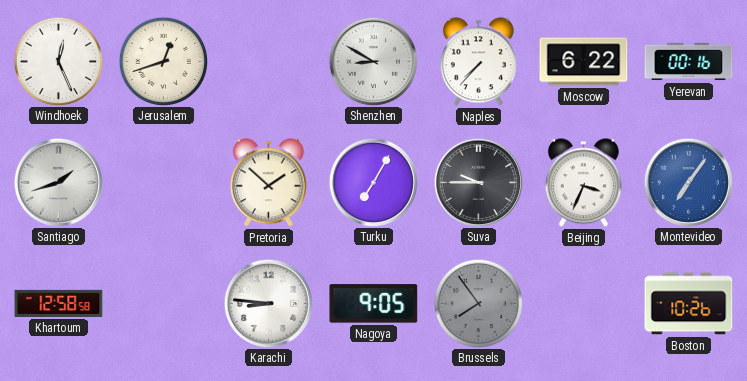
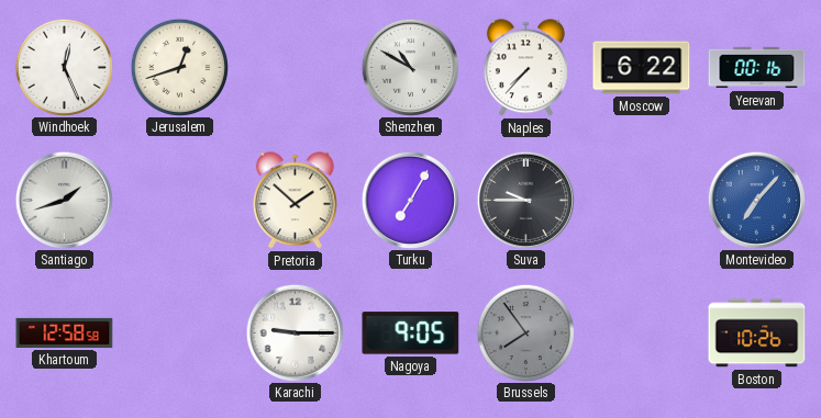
Shenzhen: 8:50 -> 10:50
Beijing: 3:34 -> none
Montevideo: 7:06 -> 7:07
Karachi: 8:46 -> 9:15
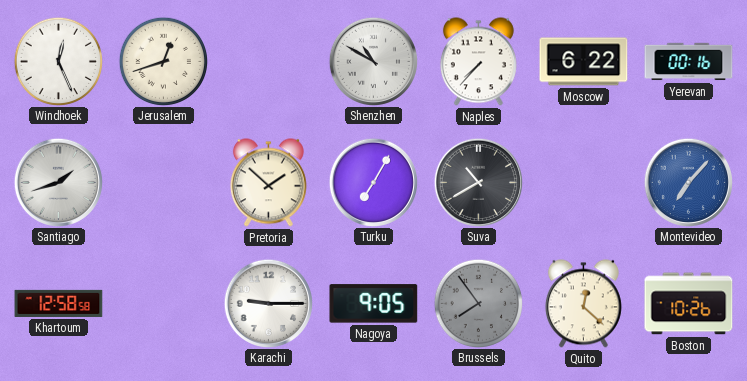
Suva: 9:45 -> 10:40
Quito: none -> 12:22
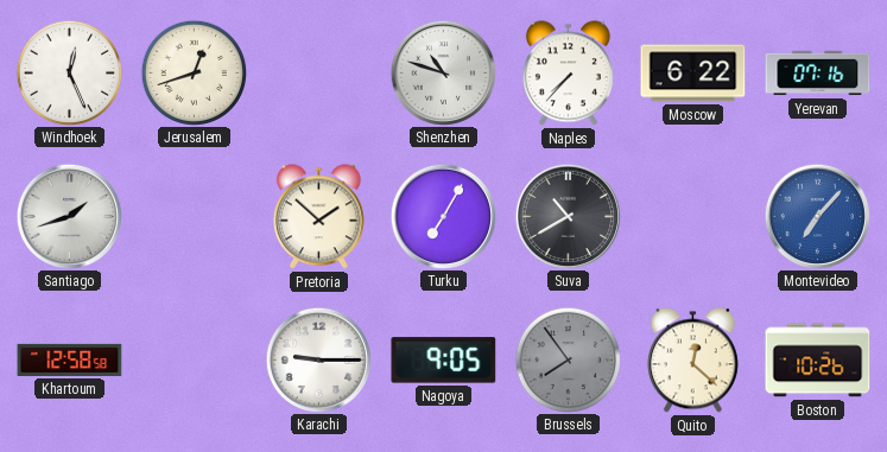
Shenzhen: 10:50 -> 10:48
Yerevan: 00:16 -> 07:16
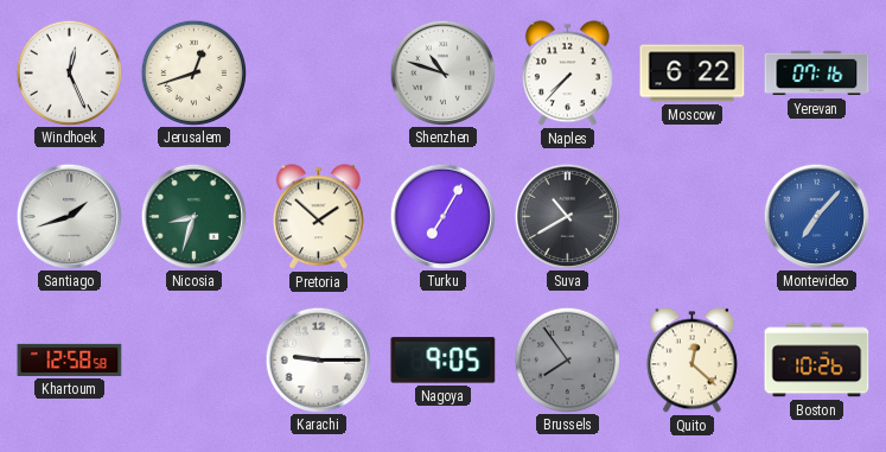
Nicosia: none -> 8:33
